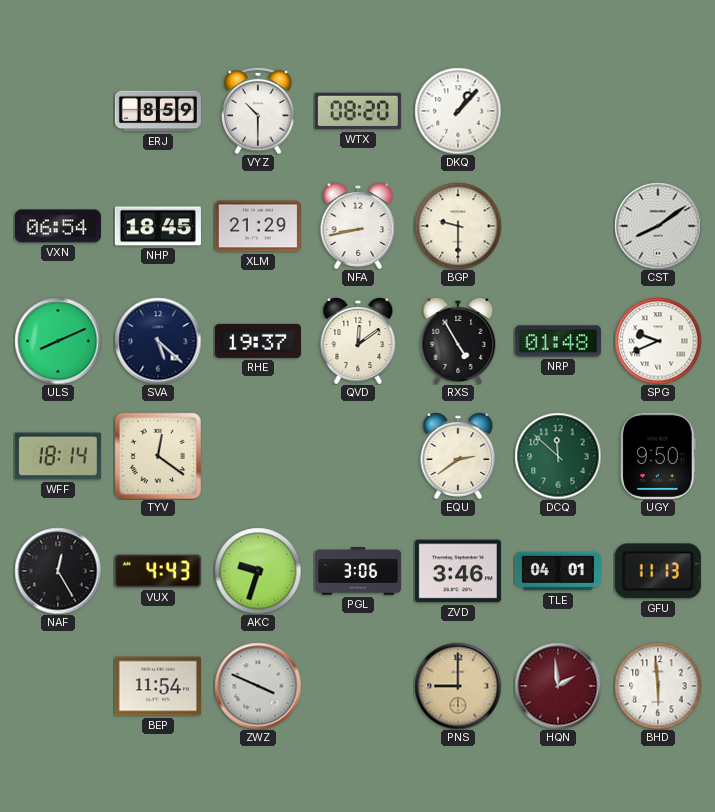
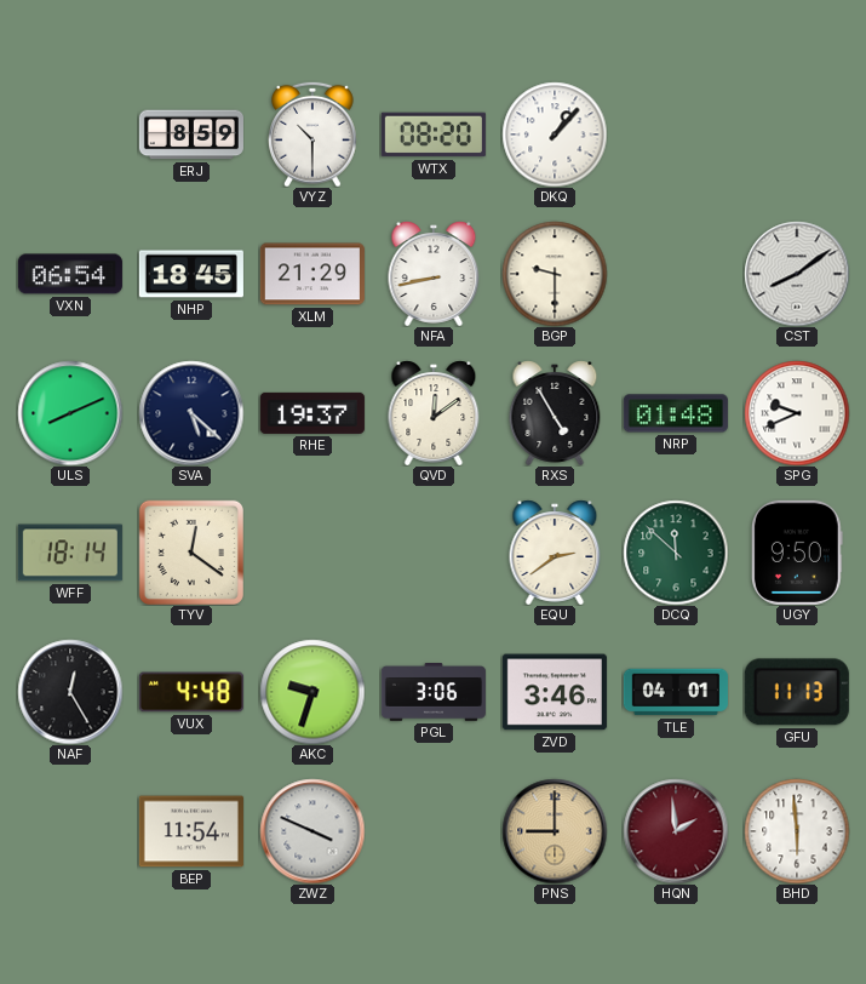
VUX: 4:43 -> 4:48
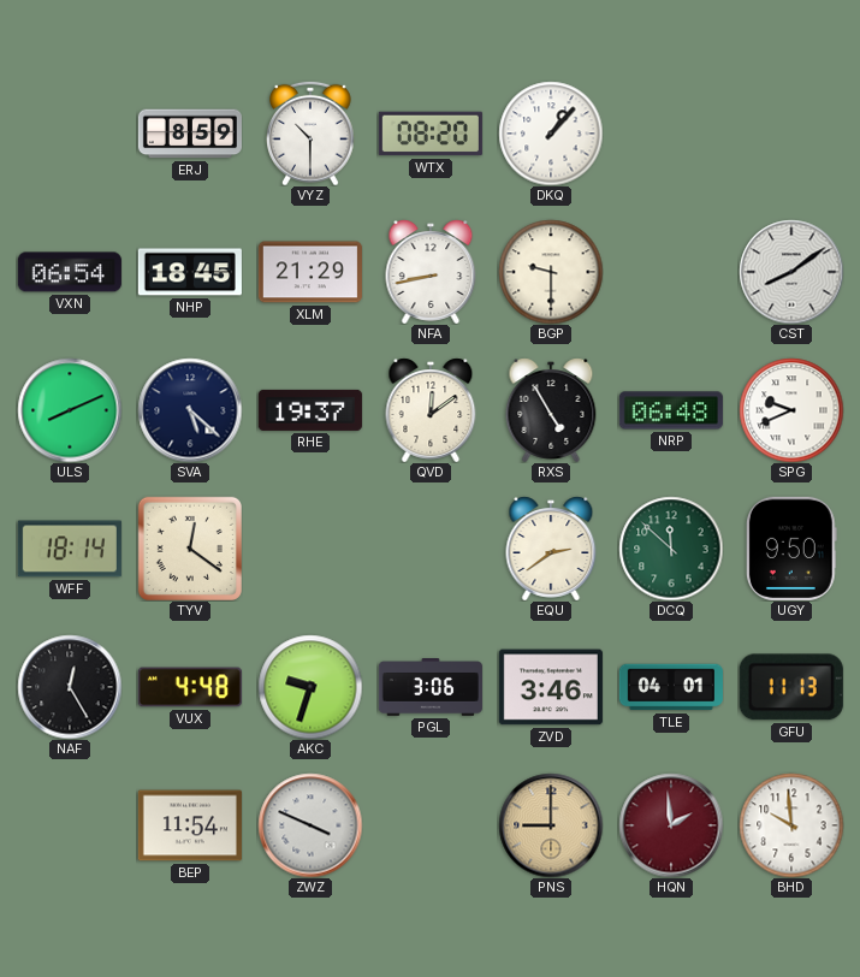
NRP: 01:48 -> 06:48
BHD: 5:59 -> 9:59
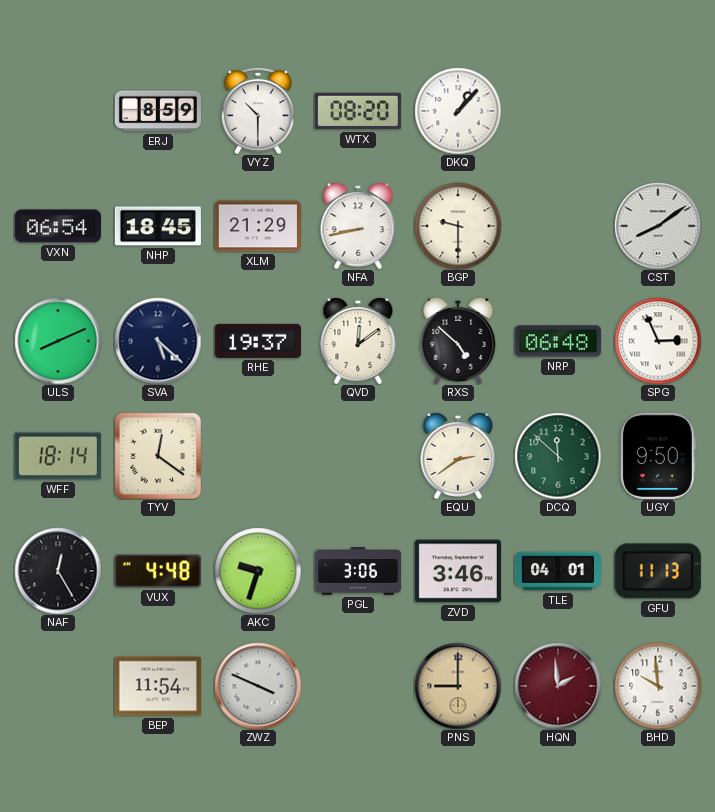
RXS: 4:55 -> 4:52
SPG: 9:41 -> 2:56
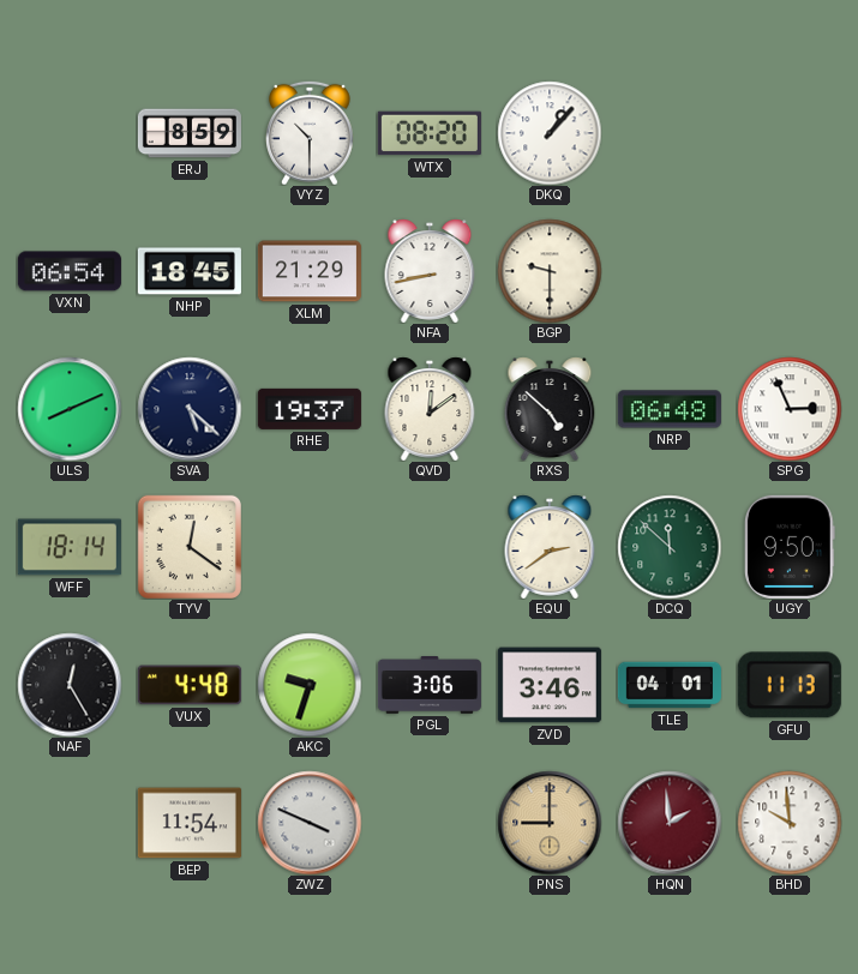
CST: 8:09 -> none
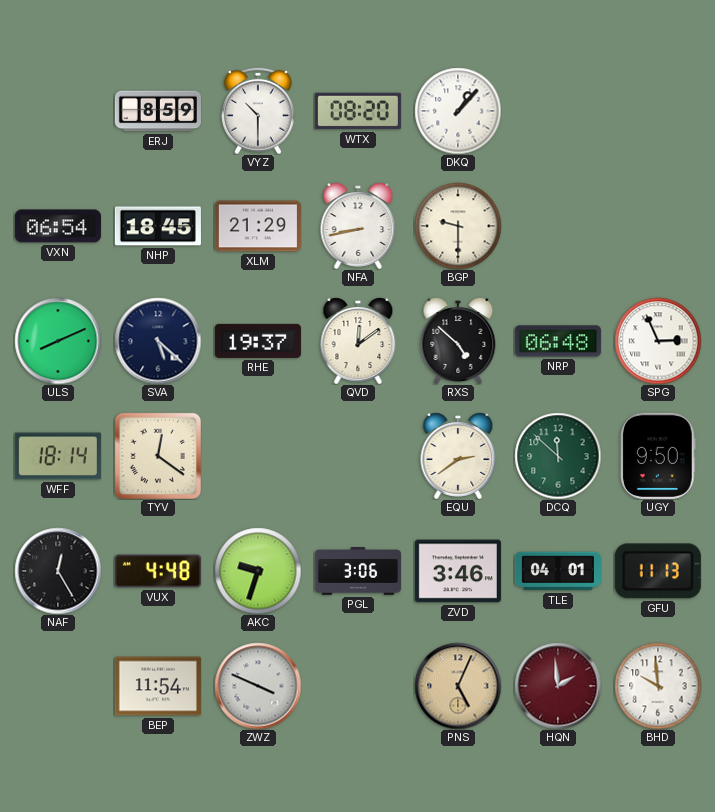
PNS: 9:00 -> 5:04
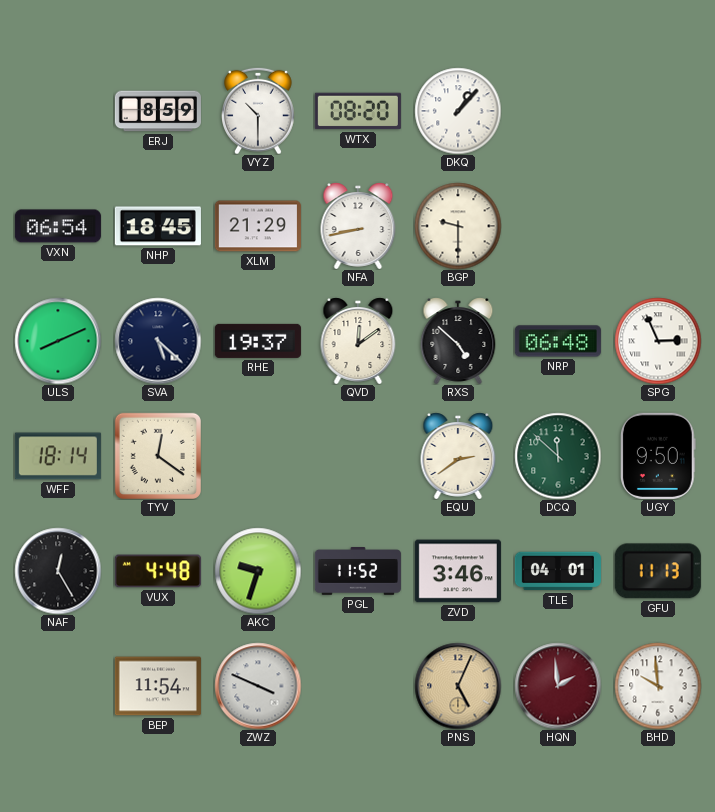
PGL: 3:06 -> 11:52
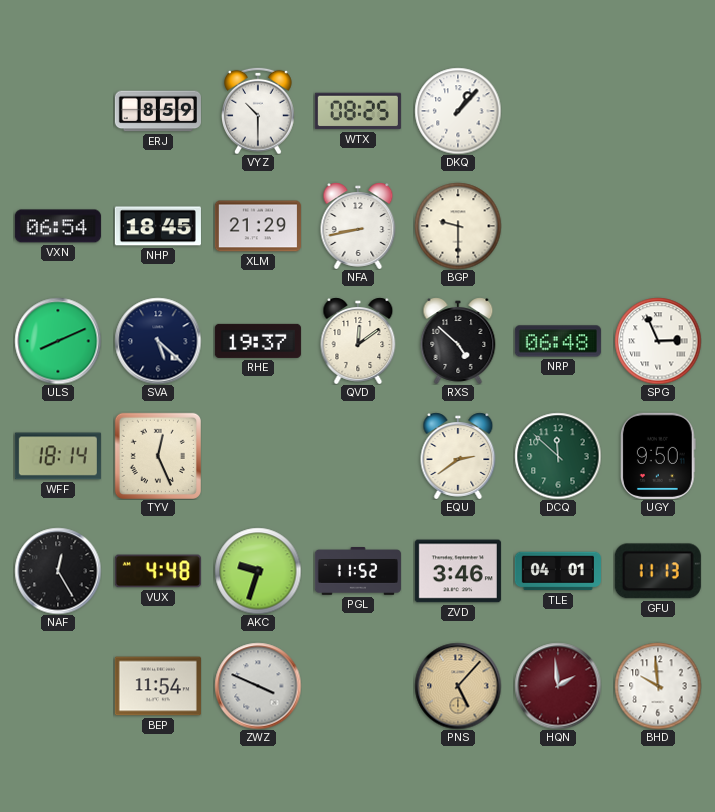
WTX: 08:20 -> 08:25
TYV: 12:21 -> 12:26
PNS: 5:04 -> 5:07
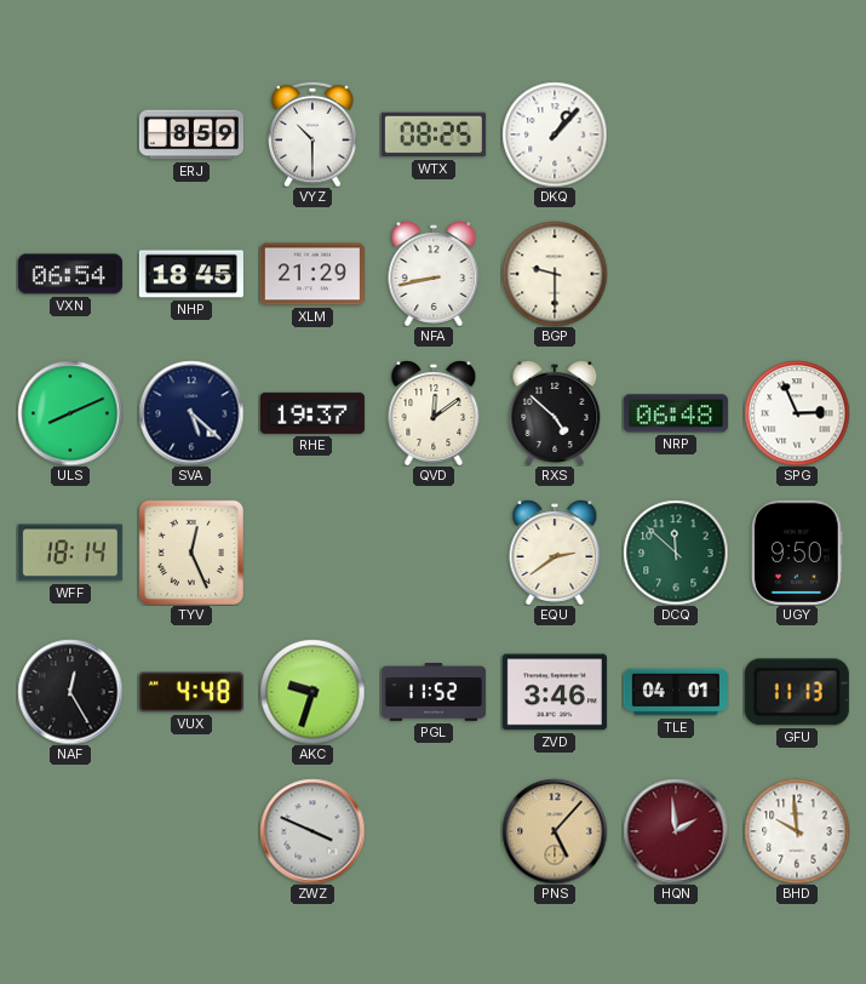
BEP: 11:54 -> none
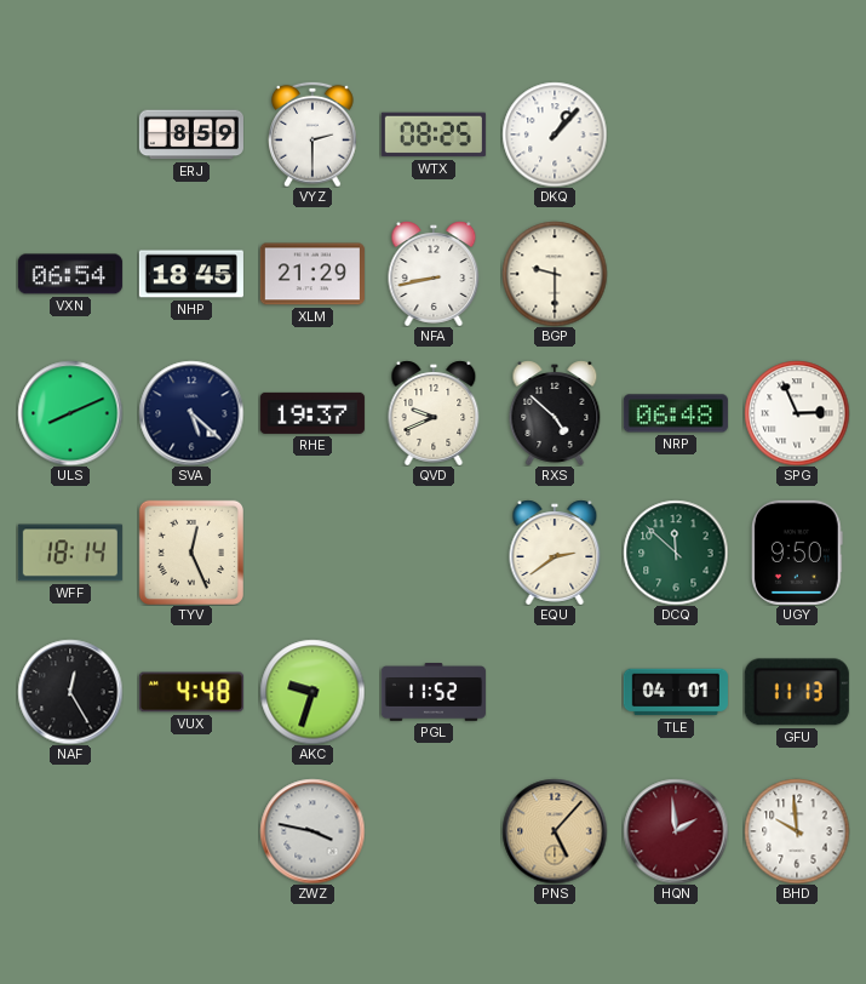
VYZ: 10:30 -> 2:30
QVD: 12:09 -> 9:41
ZVD: 3:46 -> none
ZWZ: 3:49 -> 3:47
